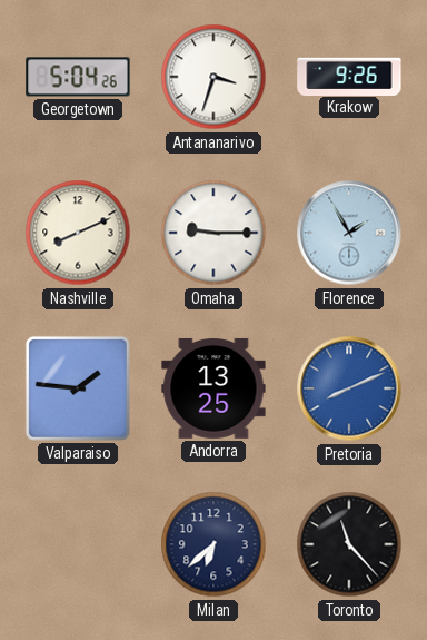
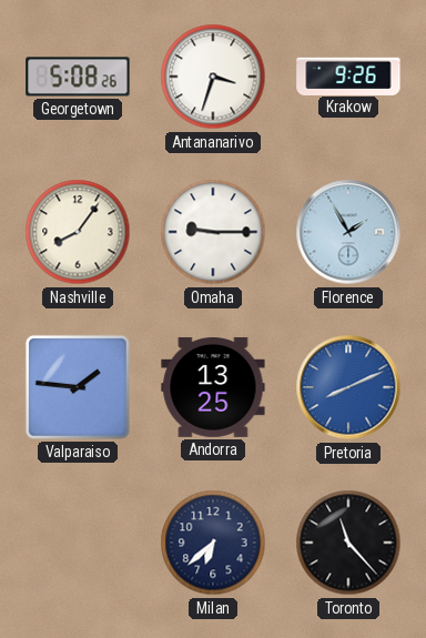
Georgetown: 5:04 -> 5:08
Nashville: 8:11 -> 8:06
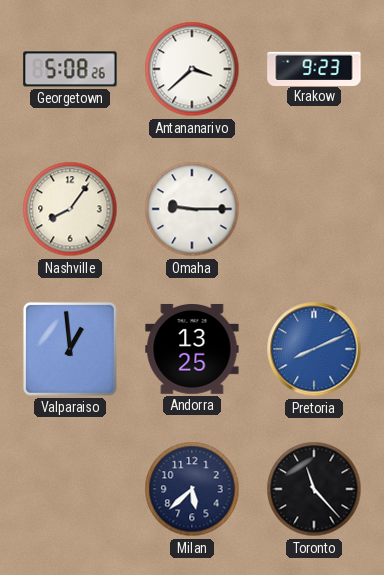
Antananarivo: 3:33 -> 3:38
Krakow: 9:26 -> 9:23
Florence: 1:55 -> none
Valparaiso: 1:46 -> 12:59
Milan: 6:38 -> 5:38
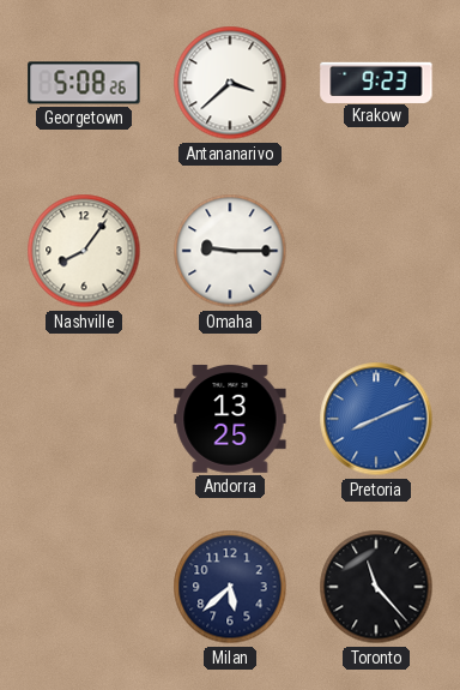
Valparaiso: 12:59 -> none
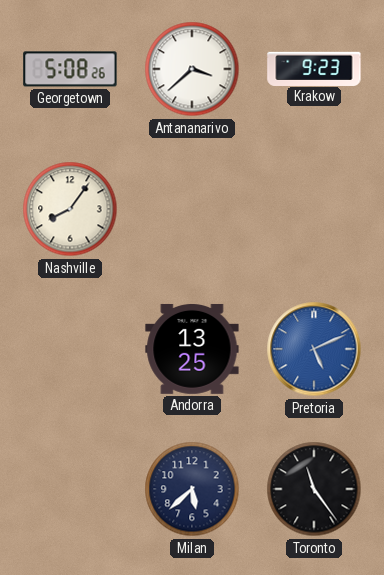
Omaha: 9:15 -> none
Pretoria: 8:11 -> 5:11
Toronto: 11:23 -> 11:24
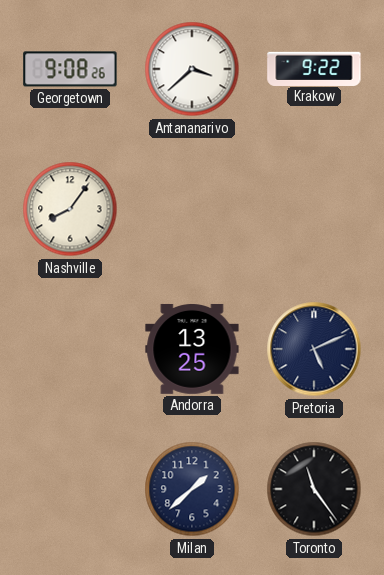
Georgetown: 5:08 -> 9:08
Krakow: 9:23 -> 9:22
Pretoria dial: blue -> navy
Milan: 5:38 -> 1:38
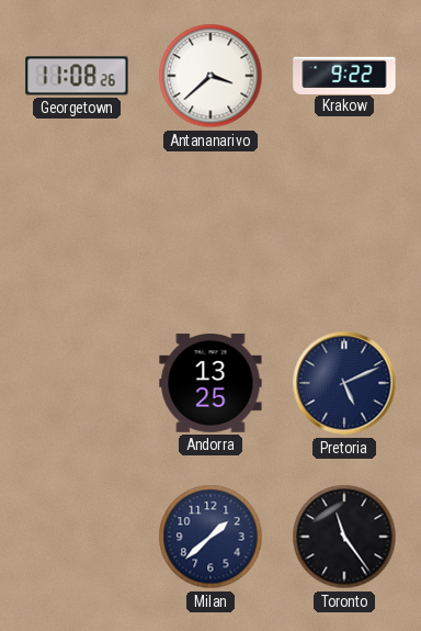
Georgetown: 9:08 -> 11:08
Nashville: 8:06 -> none
